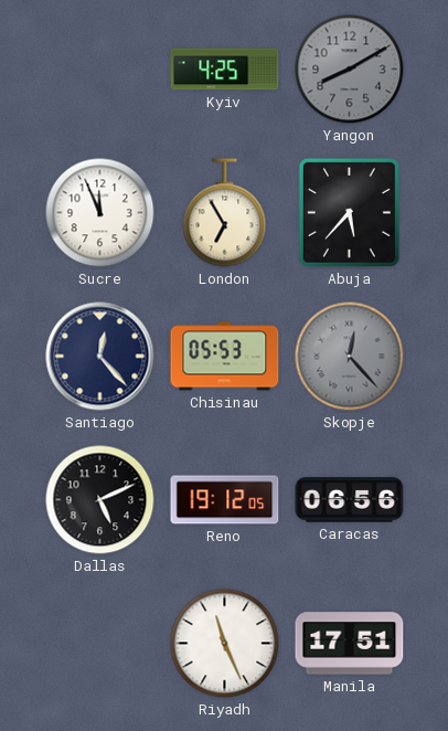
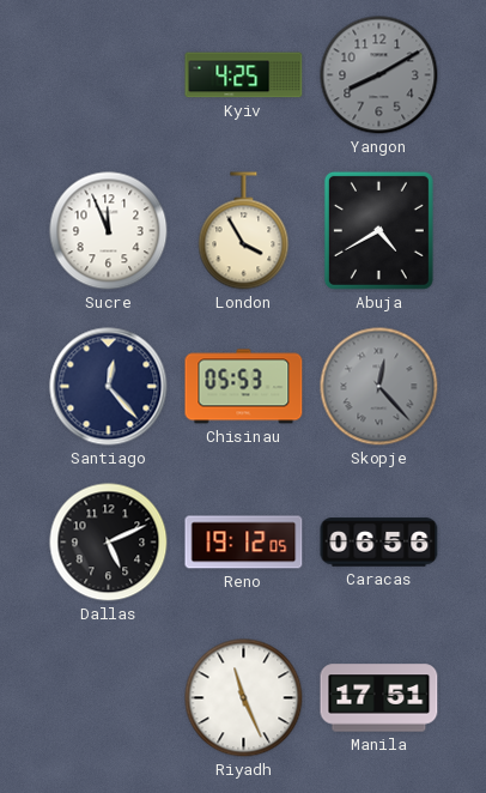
London: 6:55 -> 3:55
Abuja: 5:37 -> 4:40
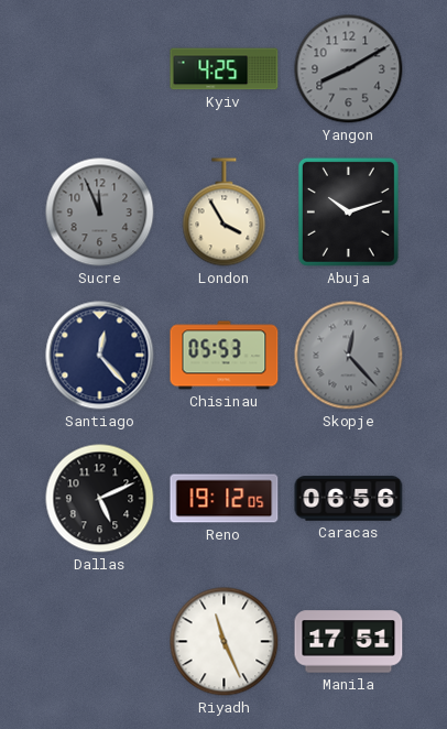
Sucre dial: white -> grey
Abuja: 4:40 -> 10:12
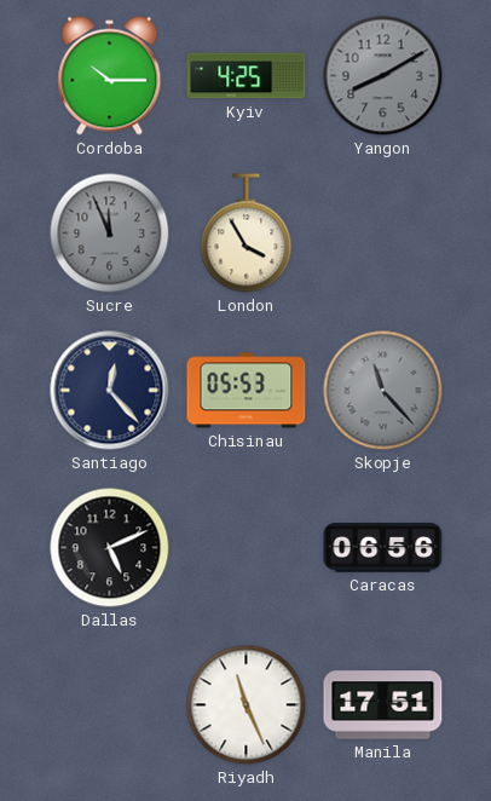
Cordoba: none -> 10:15
Abuja: 10:12 -> none
Skopje: 12:23 -> 11:23
Reno: 19:12 -> none
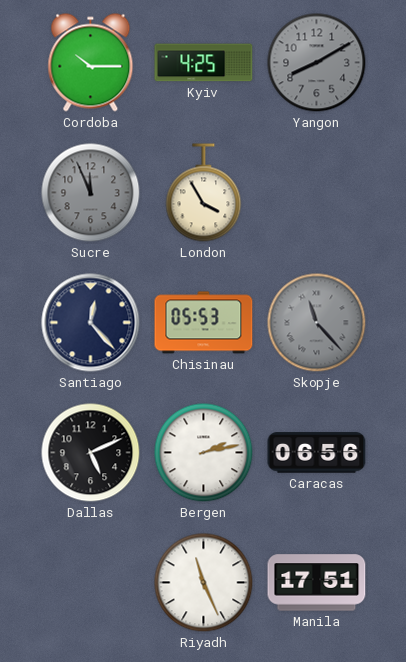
Bergen: none -> 2:13
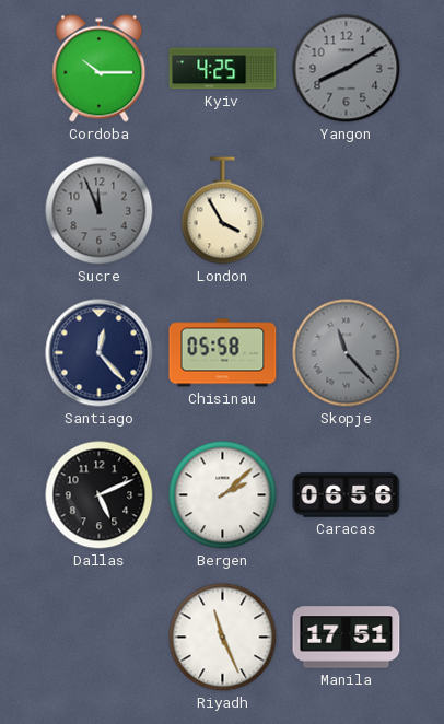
Chisinau: 05:53 -> 05:58
Bergen: 2:13 -> 2:08
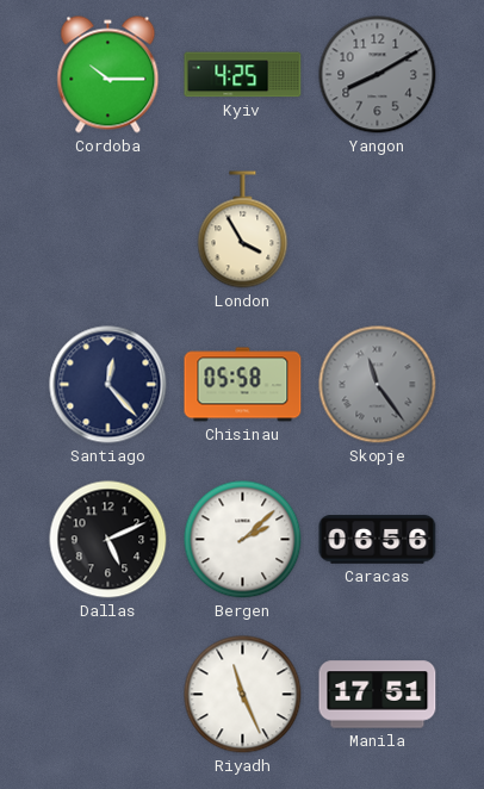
Sucre: 11:56 -> none
Skopje: 11:23 -> 11:24
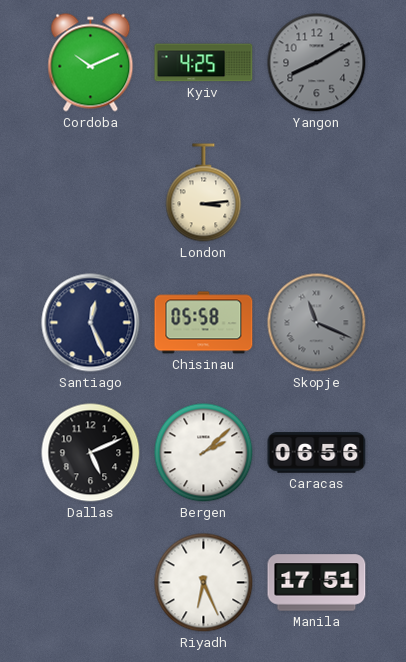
Cordoba: 10:15 -> 10:11
London: 3:55 -> 3:14
Santiago: 12:23 -> 12:26
Skopje: 11:24 -> 11:19
Riyadh: 11:26 -> 6:26
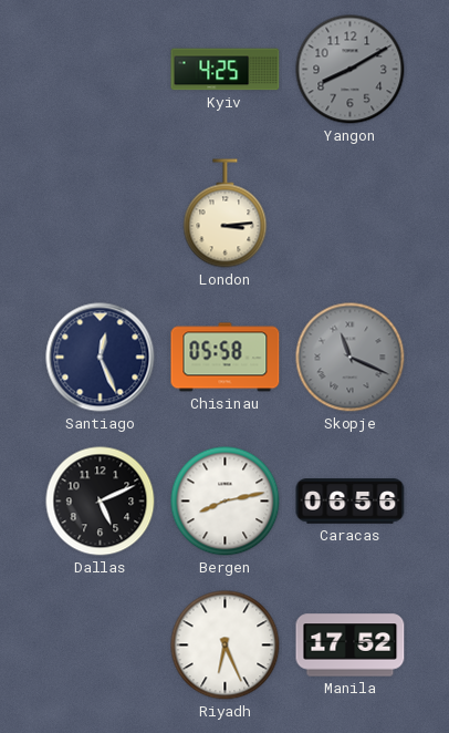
Cordoba: 10:11 -> none
Bergen: 2:08 -> 8:13
Manila: 17:51 -> 17:52
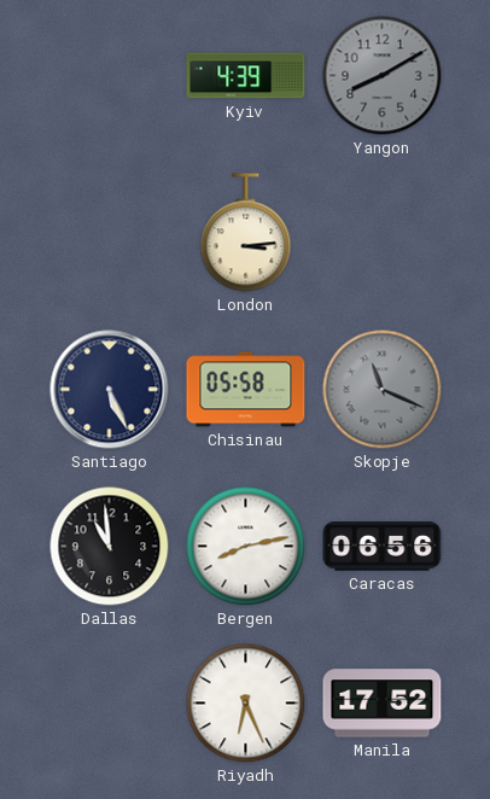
Kyiv: 4:25 -> 4:39
Santiago: 12:26 -> 5:26
Dallas: 5:11 -> 10:59
